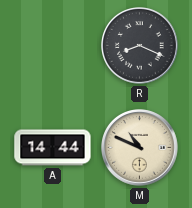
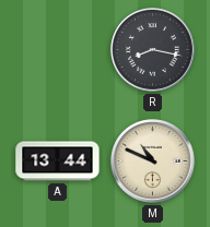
R: 8:19 -> 8:17
A: 14:44 -> 13:44
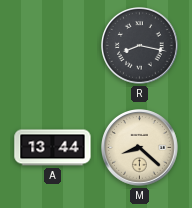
M: 10:49 -> 8:22
